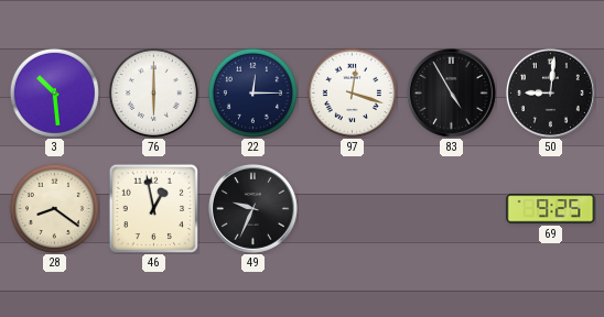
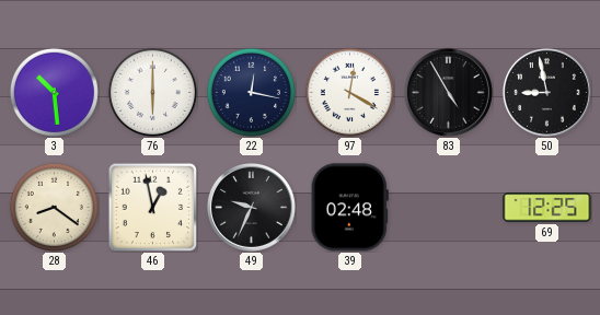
22: 12:15 -> 12:17
97: 12:18 -> 12:20
50: 9:01 -> 8:58
39: none -> 02:48
69: 9:25 -> 12:25
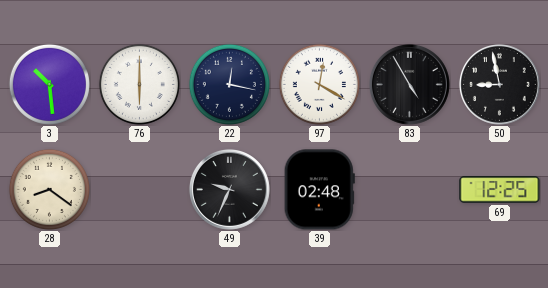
46: 12:58 -> none
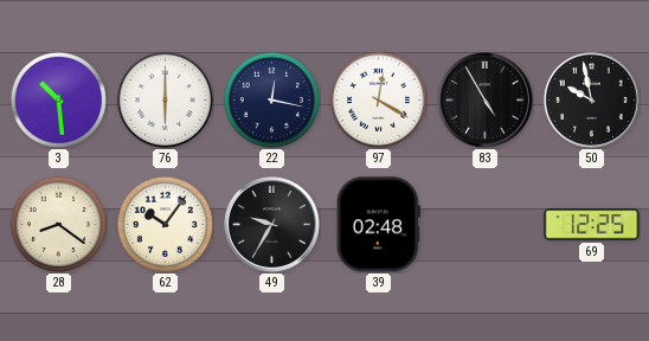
50: 8:58 -> 9:58
62: none -> 10:06
49: 9:34 -> 9:35
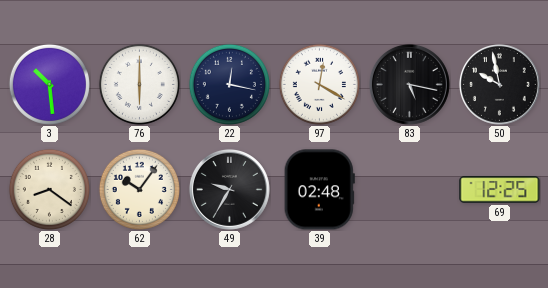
83: 4:55 -> 5:17
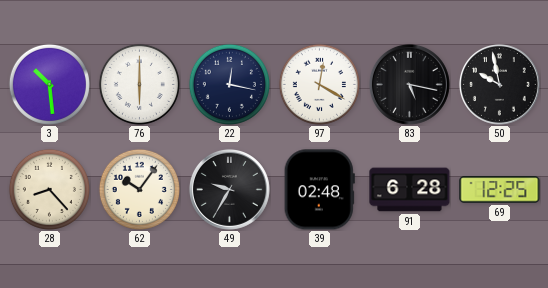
28: 8:21 -> 8:23
91: none -> 6:28
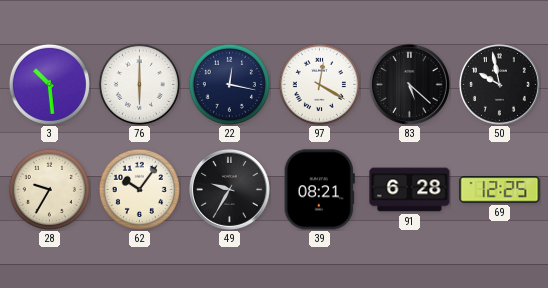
83: 5:17 -> 5:22
28: 8:23 -> 9:35
39: 02:48 -> 08:21
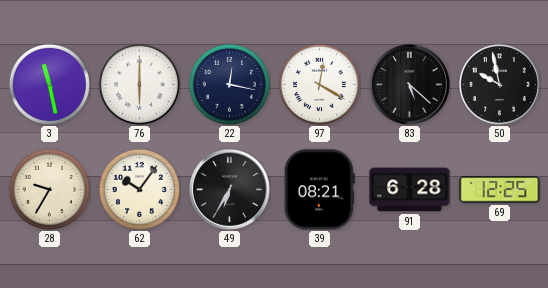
3: 10:29 -> 11:28
49: 9:35 -> 6:35
